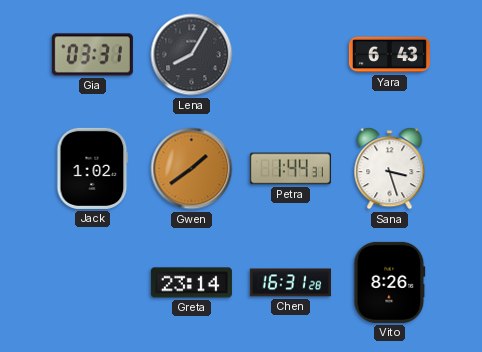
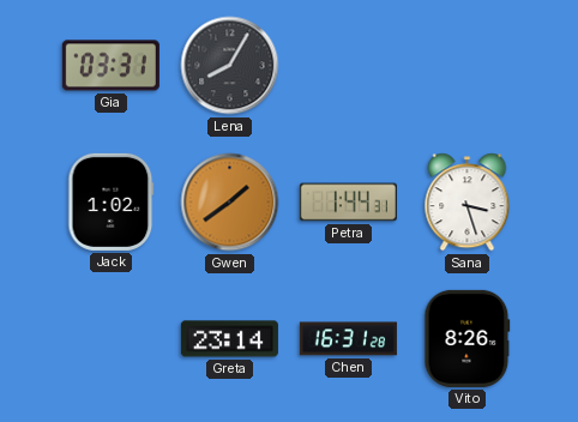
Yara: 6:43 -> none
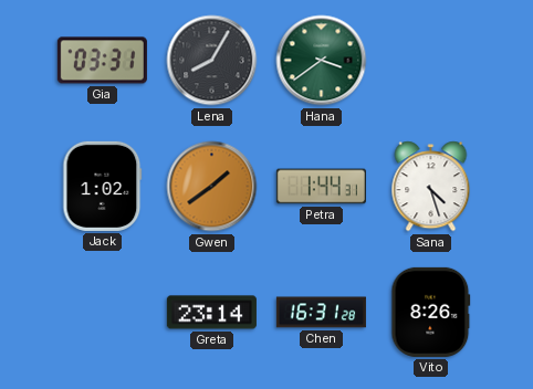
Hana: none -> 3:39
Sana: 3:27 -> 4:27
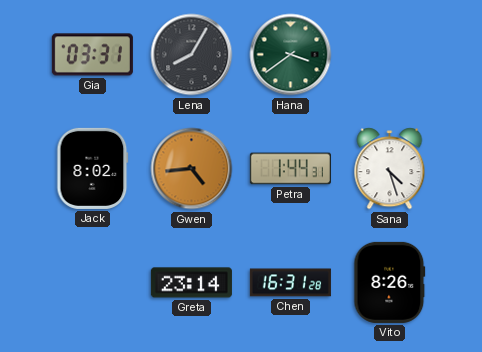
Jack: 1:02 -> 8:02
Gwen: 1:39 -> 4:44
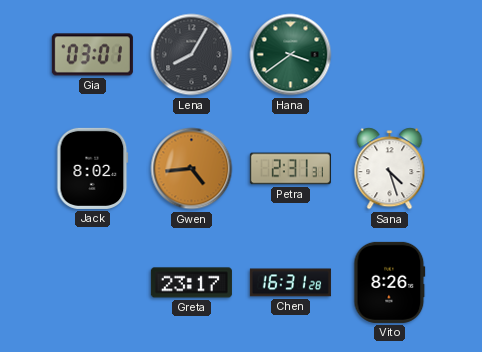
Gia: 03:31 -> 03:01
Petra: 1:44 -> 2:31
Greta: 23:14 -> 23:17
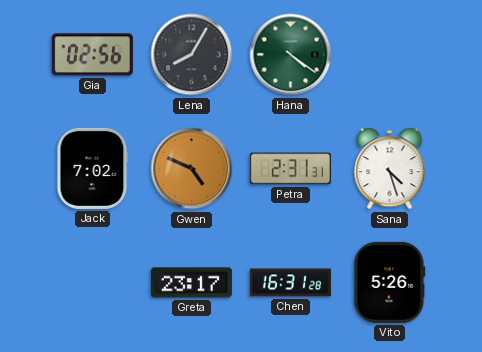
Gia: 03:01 -> 02:56
Hana: 3:39 -> 4:21
Jack: 8:02 -> 7:02
Gwen: 4:44 -> 4:49
Vito: 8:26 -> 5:26
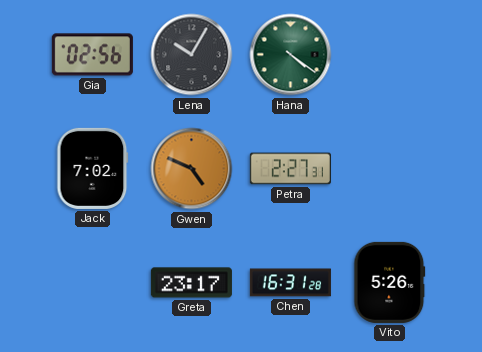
Lena: 8:05 -> 10:05
Petra: 2:31 -> 2:27
Sana: 4:27 -> none
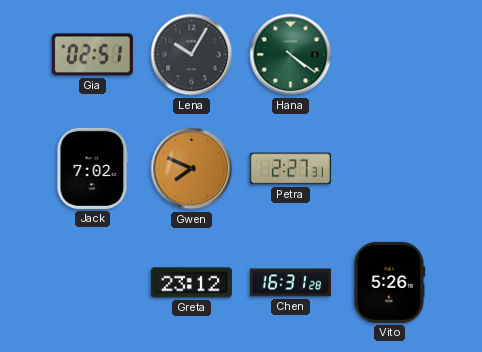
Gia: 02:56 -> 02:51
Gwen: 4:49 -> 7:49
Greta: 23:17 -> 23:12
